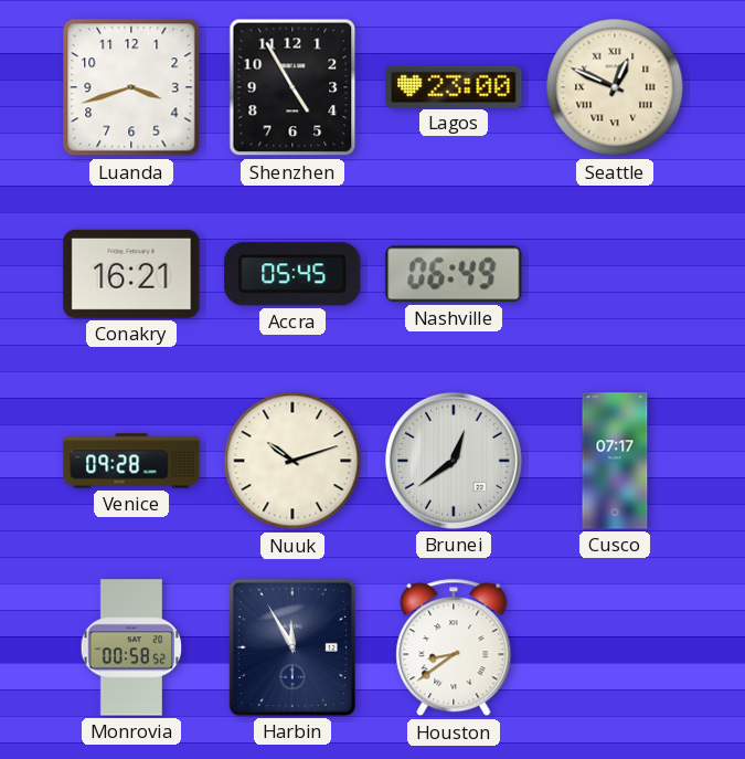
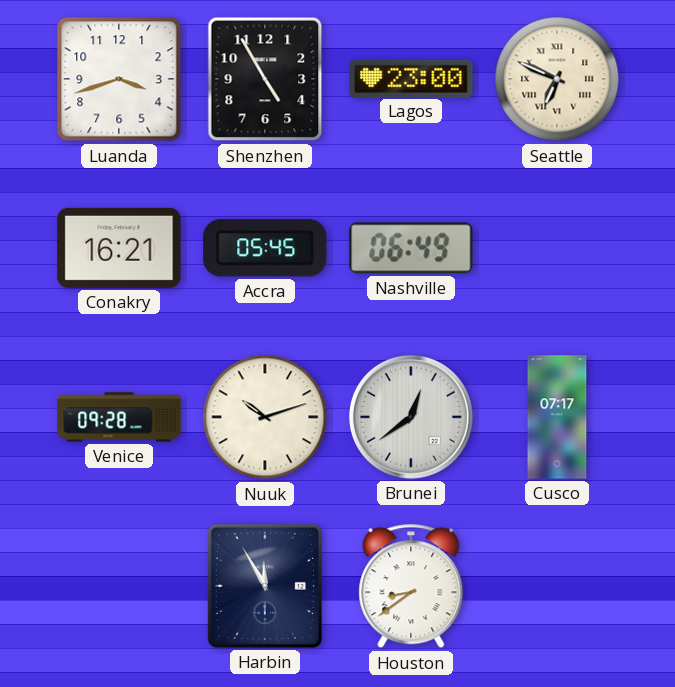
Seattle: 12:49 -> 6:49
Monrovia: 00:58 -> none
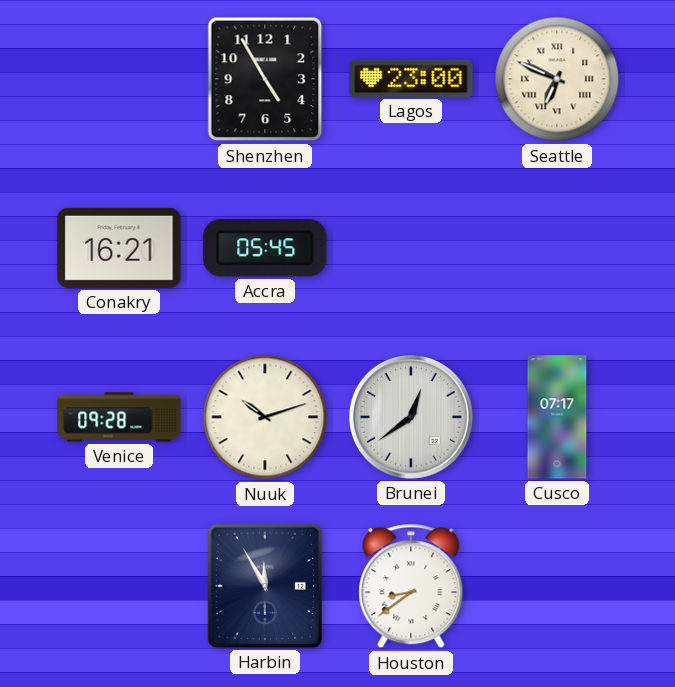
Luanda: 3:42 -> none
Nashville: 06:49 -> none
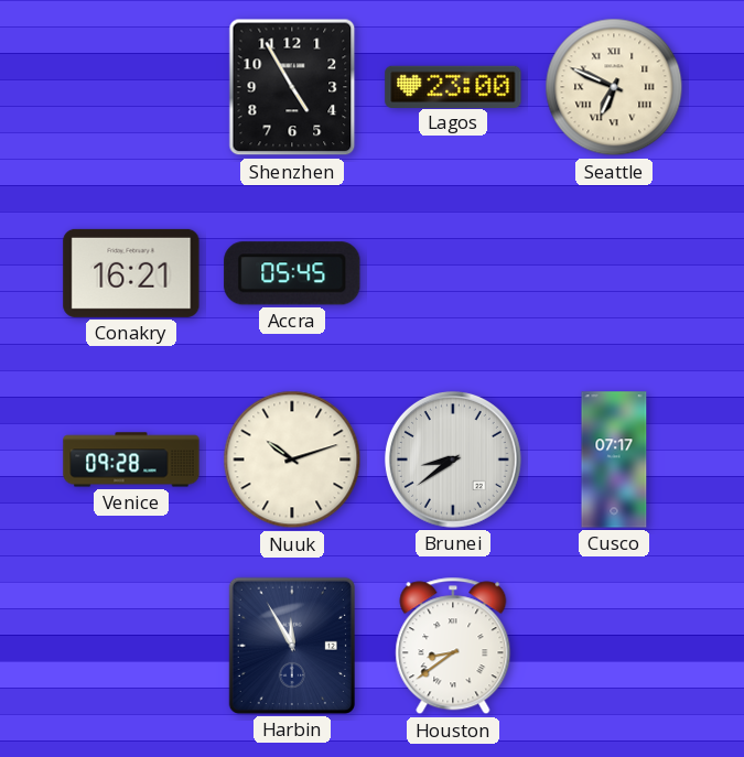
Brunei: 12:39 -> 8:39
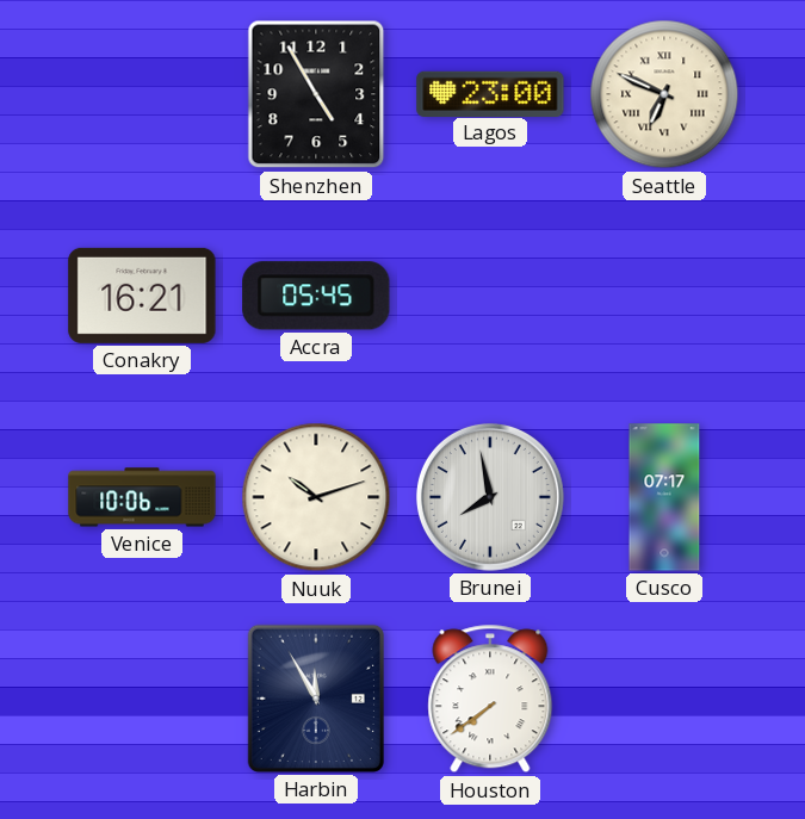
Venice: 09:28 -> 10:06
Brunei: 8:39 -> 7:58
Houston: 8:39 -> 7:39
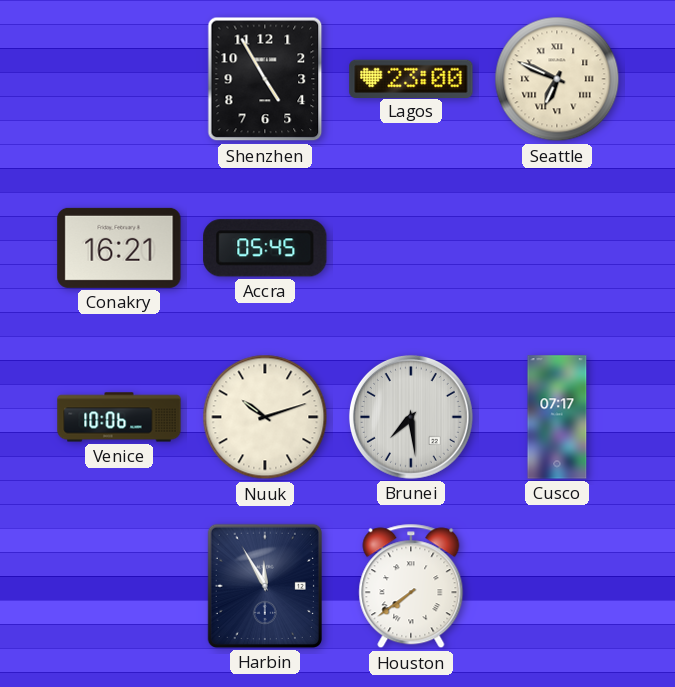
Brunei: 7:58 -> 7:29
